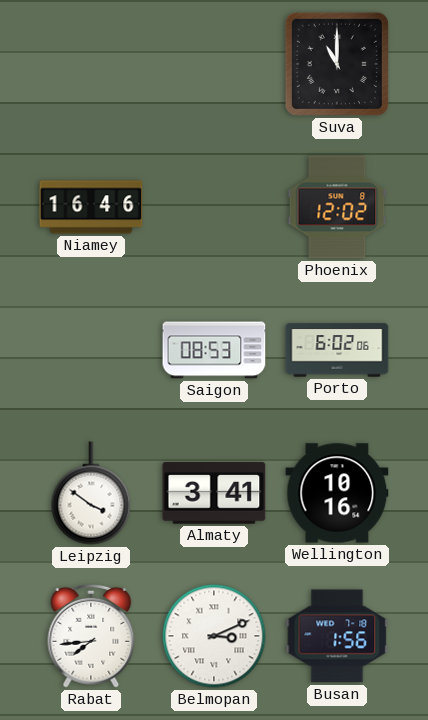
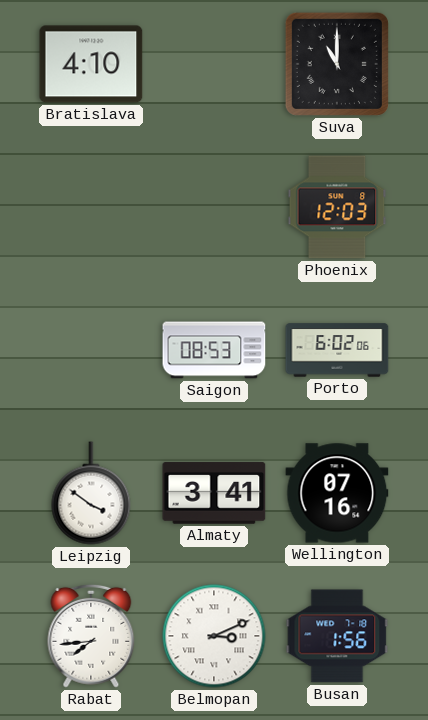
Bratislava: none -> 4:10
Niamey: 16:46 -> none
Phoenix: 12:02 -> 12:03
Wellington: 10:16 -> 07:16
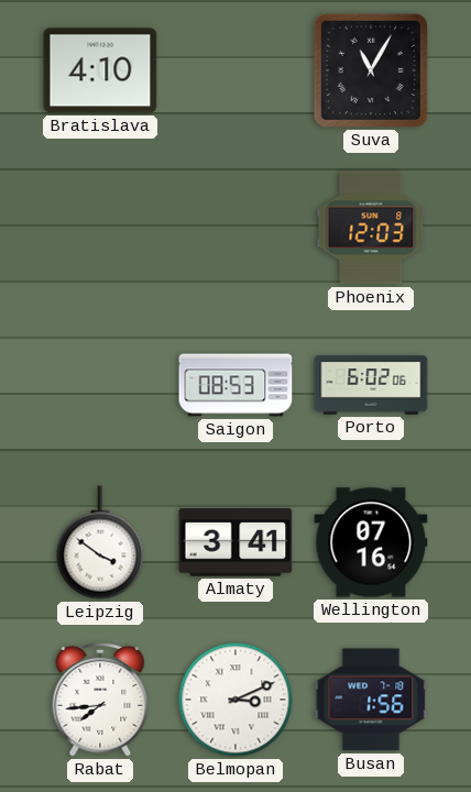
Suva: 11:00 -> 11:05
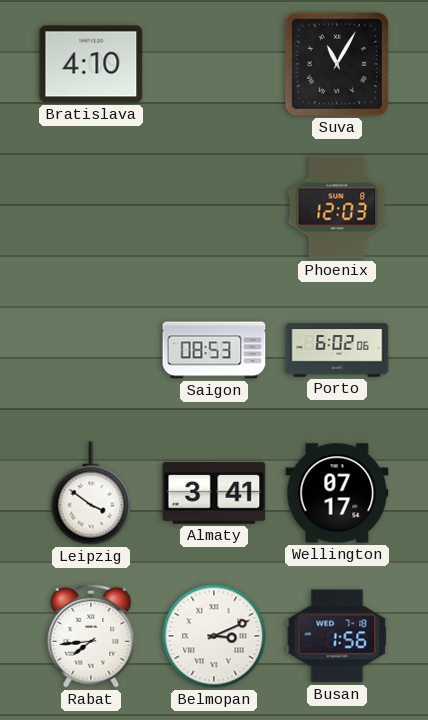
Wellington: 07:16 -> 07:17
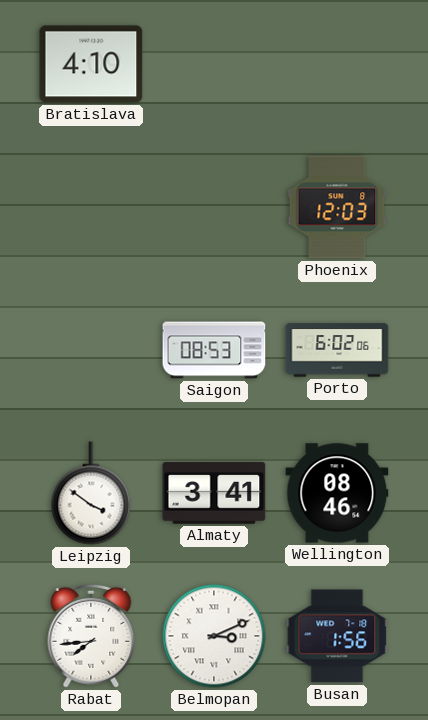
Suva: 11:05 -> none
Wellington: 07:17 -> 08:46
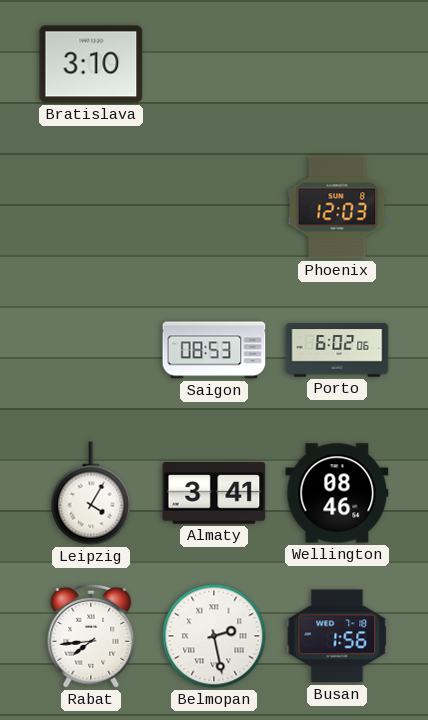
Bratislava: 4:10 -> 3:10
Leipzig: 3:51 -> 4:05
Belmopan: 3:11 -> 2:28
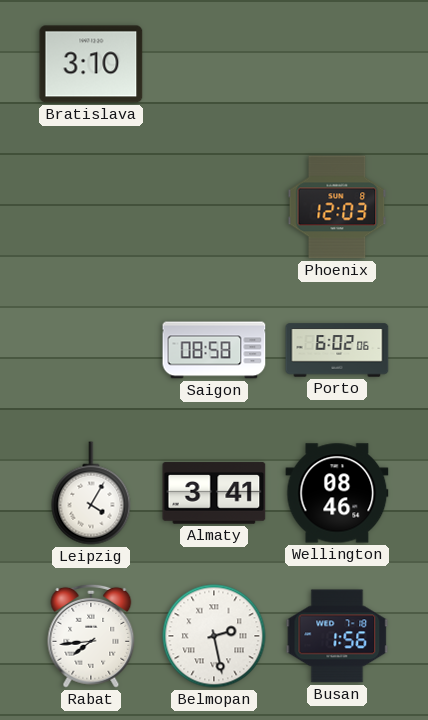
Saigon: 08:53 -> 08:58
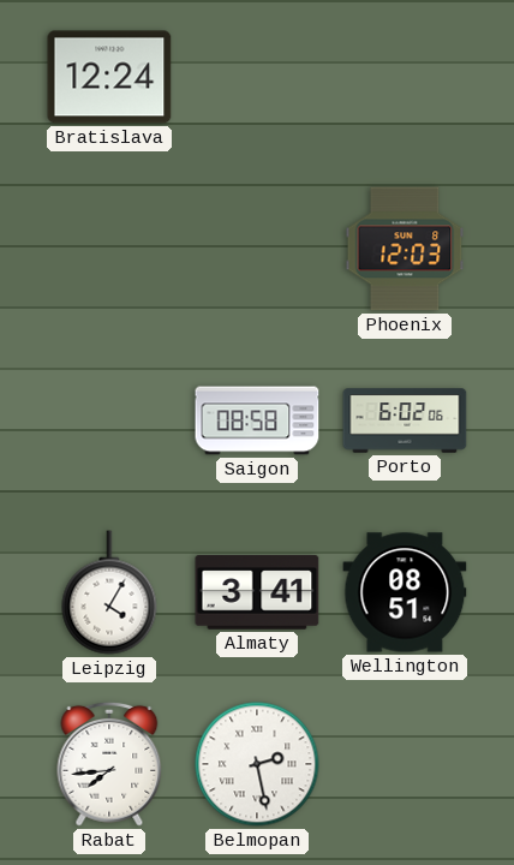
Bratislava: 3:10 -> 12:24
Wellington: 08:46 -> 08:51
Busan: 1:56 -> none
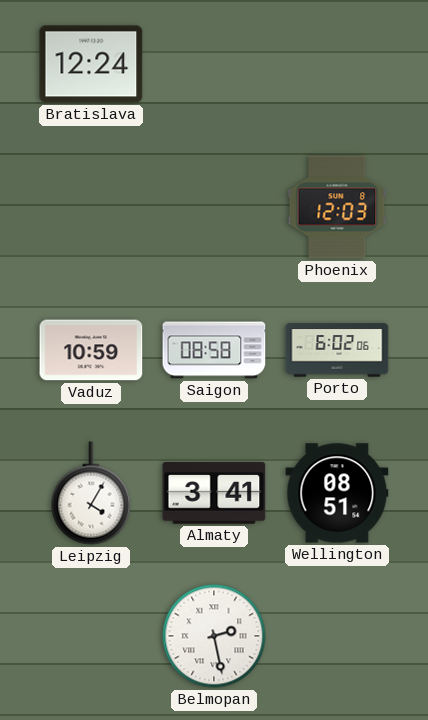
Vaduz: none -> 10:59
Rabat: 7:44 -> none
